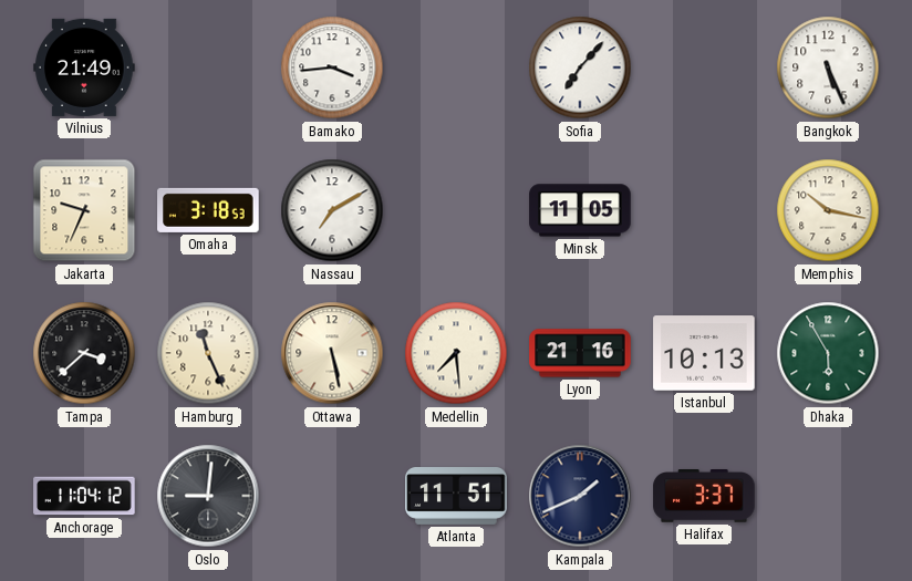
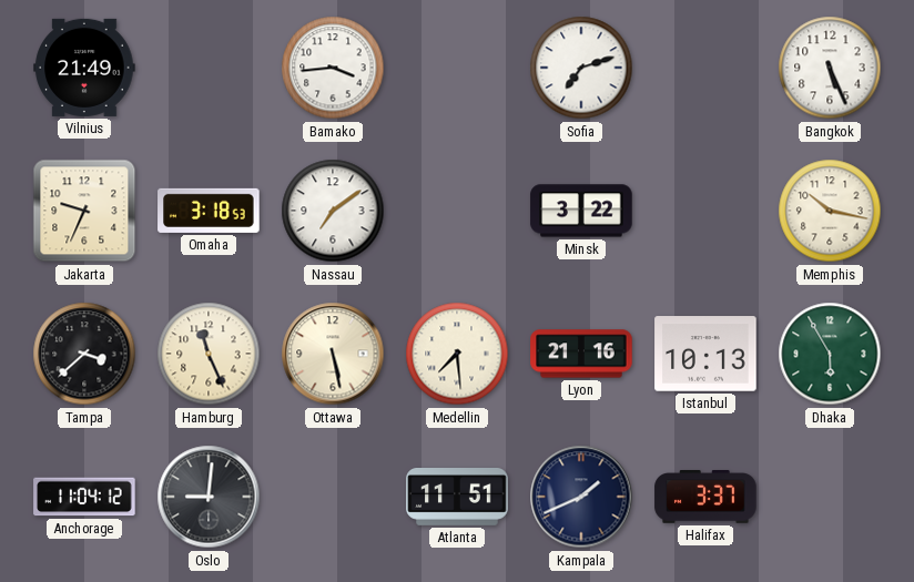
Sofia: 7:07 -> 7:12
Nassau: 7:10 -> 7:09
Minsk: 11:05 -> 3:22
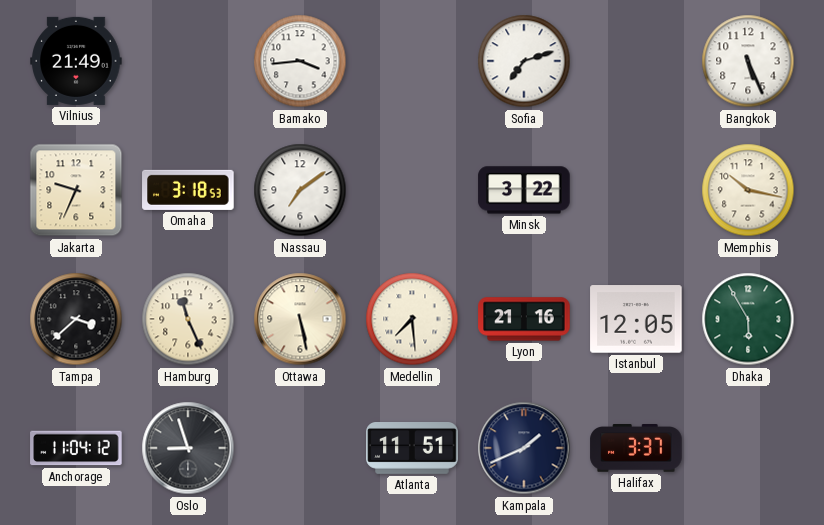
Istanbul: 10:13 -> 12:05
Oslo: 9:01 -> 8:57
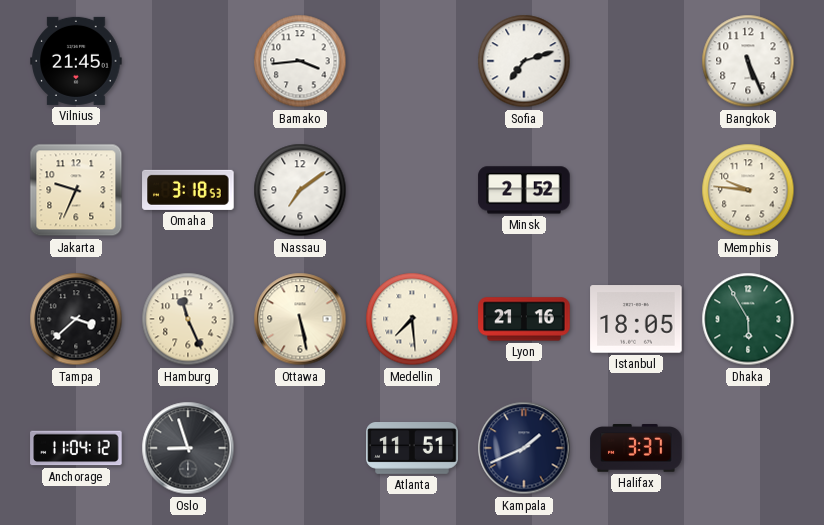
Vilnius: 21:49 -> 21:45
Minsk: 3:22 -> 2:52
Memphis: 10:17 -> 9:46
Istanbul: 12:05 -> 18:05
